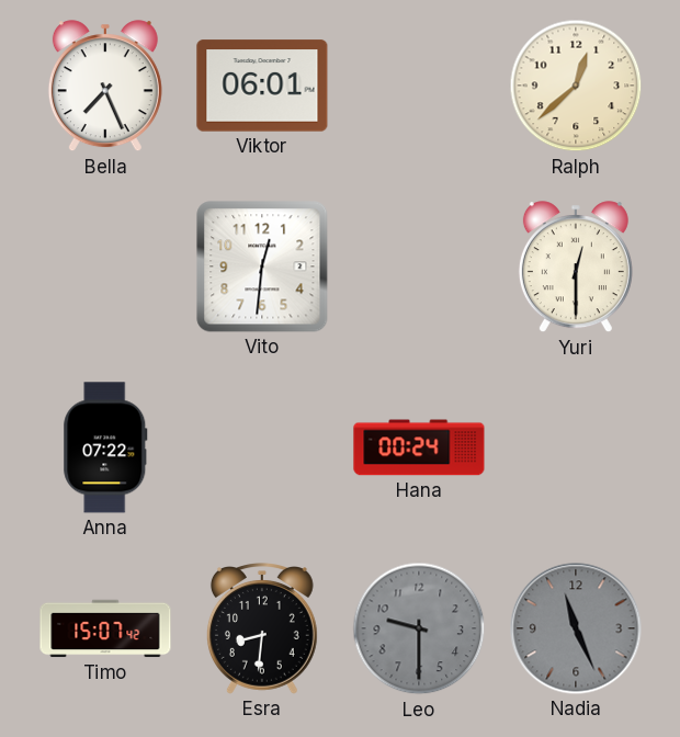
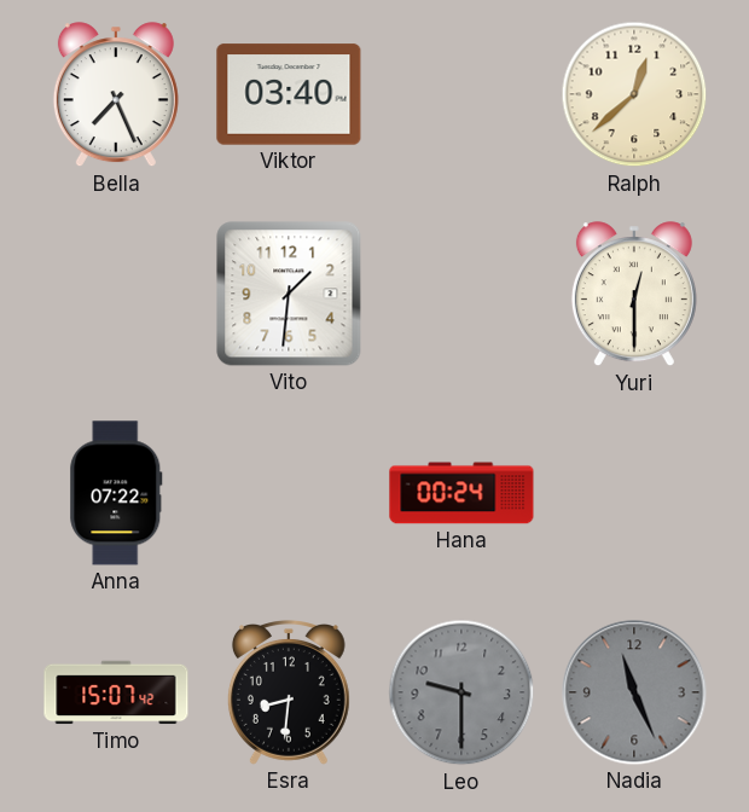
Viktor: 06:01 -> 03:40
Vito: 12:31 -> 1:31
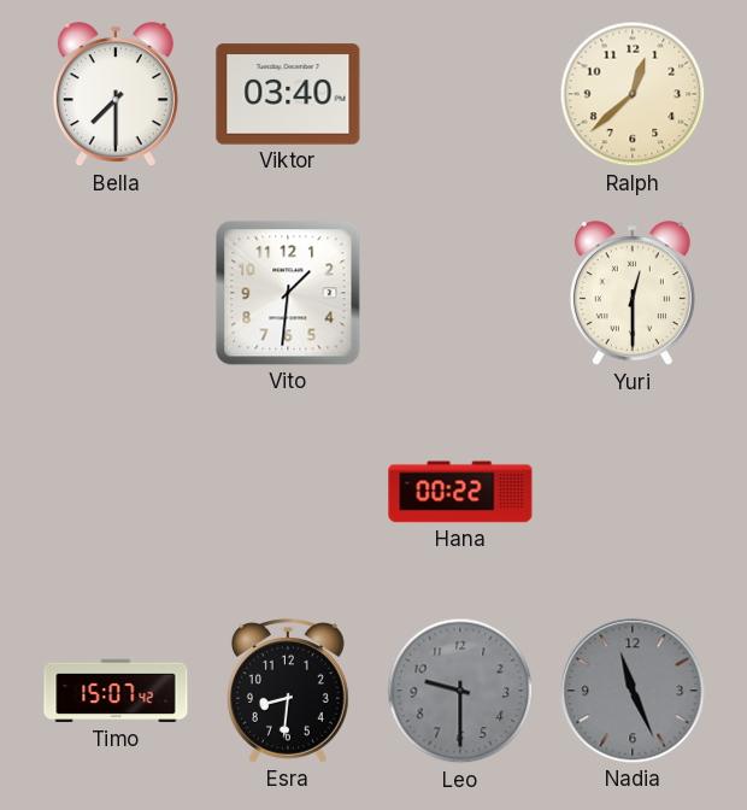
Bella: 7:26 -> 7:30
Anna: 07:22 -> none
Hana: 00:24 -> 00:22
